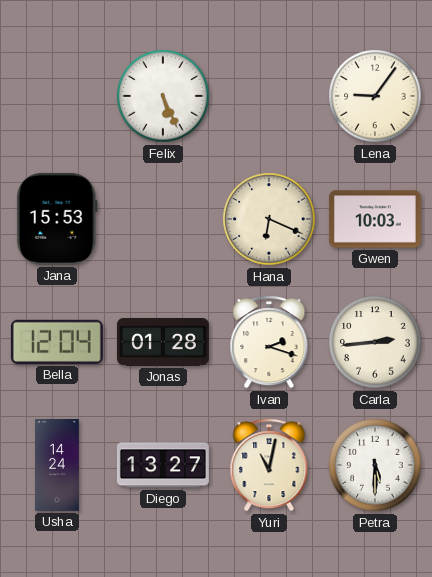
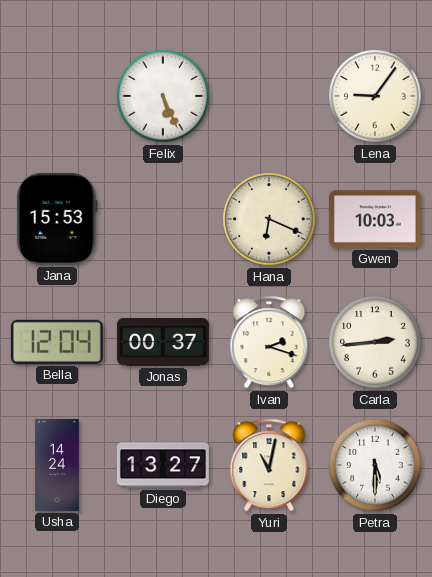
Jonas: 01:28 -> 00:37
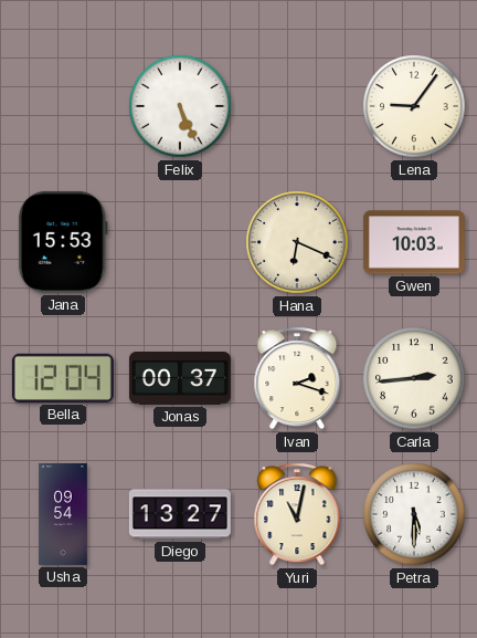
Usha: 14:24 -> 09:54
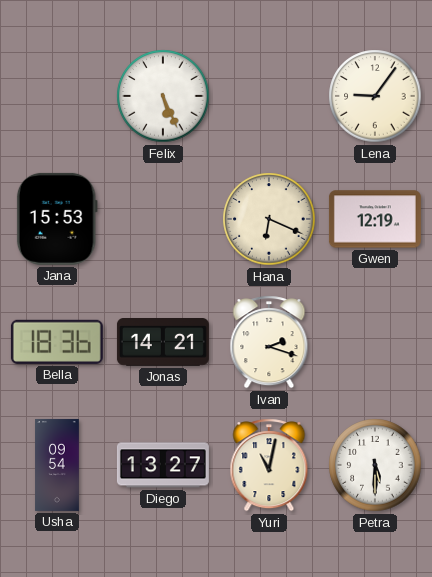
Gwen: 10:03 -> 12:19
Bella: 12:04 -> 18:36
Jonas: 00:37 -> 14:21
Carla: 2:44 -> none
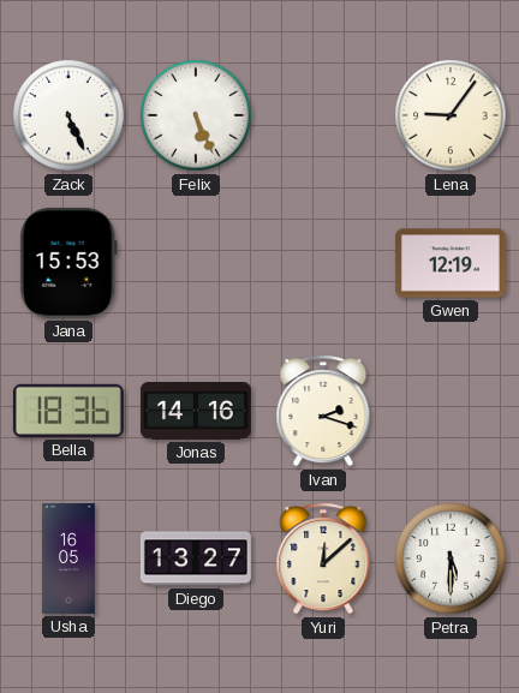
Zack: none -> 5:26
Hana: 6:19 -> none
Jonas: 14:21 -> 14:16
Usha: 09:54 -> 16:05
Yuri: 11:02 -> 12:08
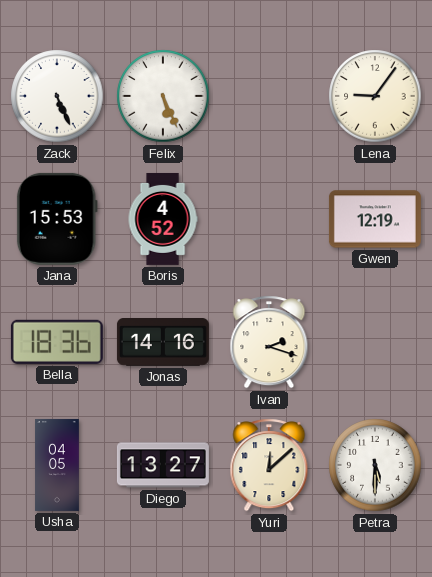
Boris: none -> 4:52
Usha: 16:05 -> 04:05
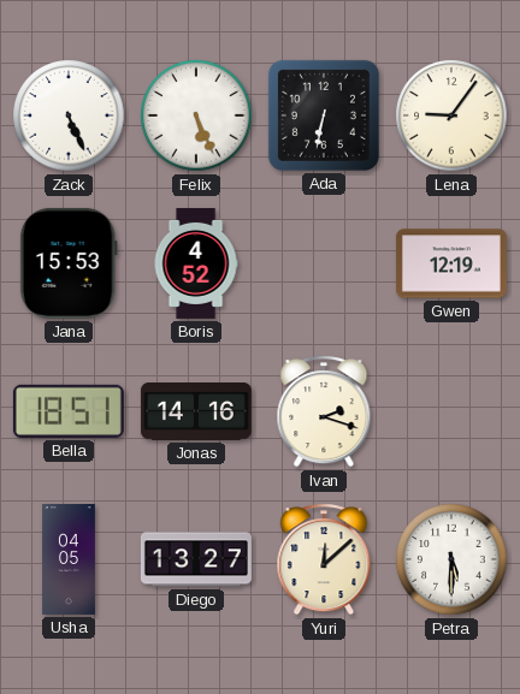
Ada: none -> 6:32
Bella: 18:36 -> 18:51
